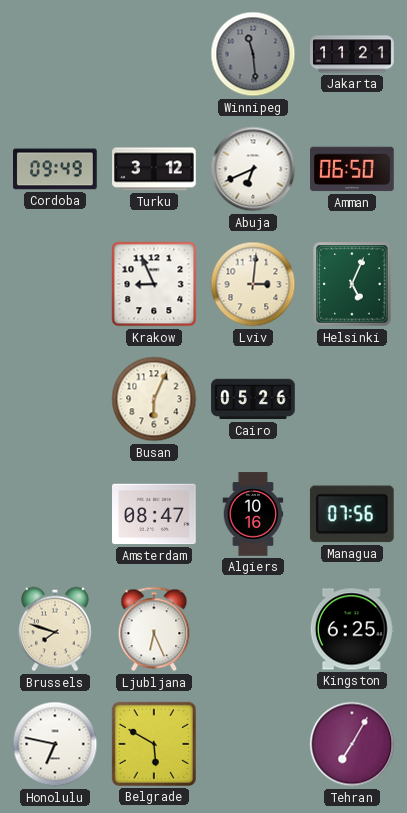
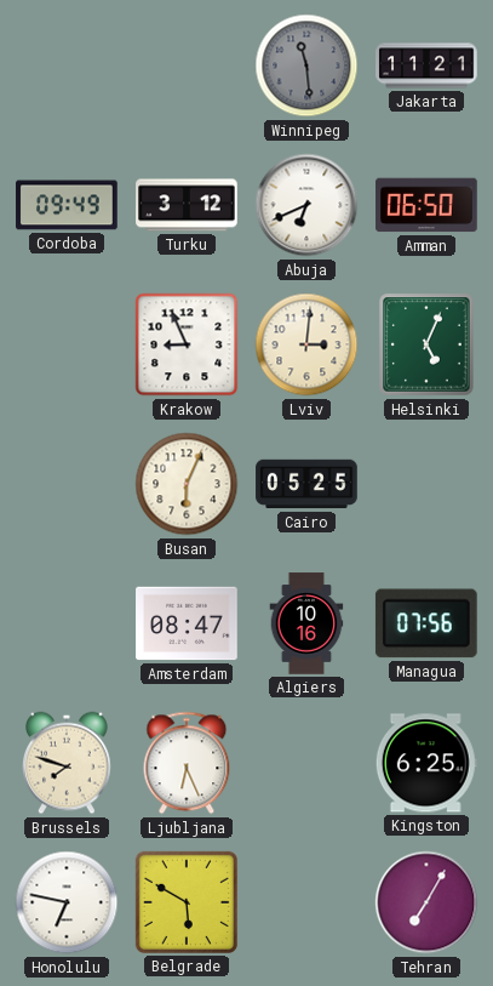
Cairo: 05:26 -> 05:25
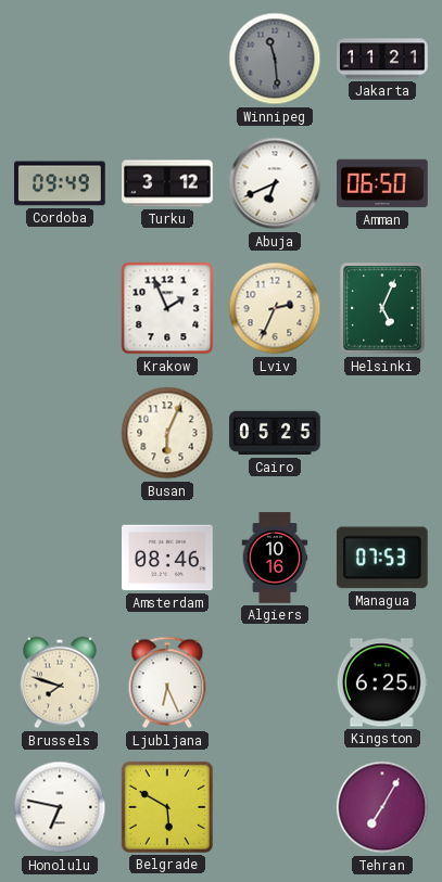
Krakow: 8:56 -> 1:56
Lviv: 3:01 -> 2:34
Amsterdam: 08:47 -> 08:46
Managua: 07:56 -> 07:53
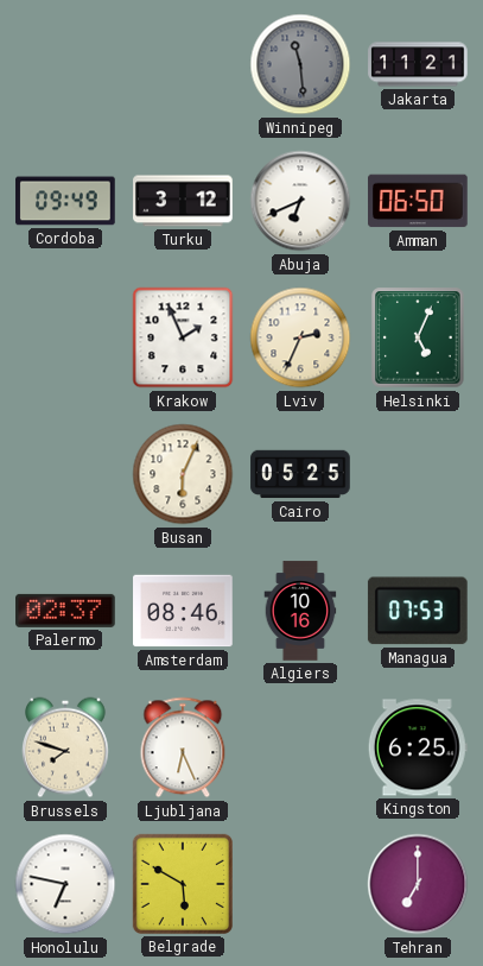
Palermo: none -> 02:37
Tehran: 7:05 -> 7:00
